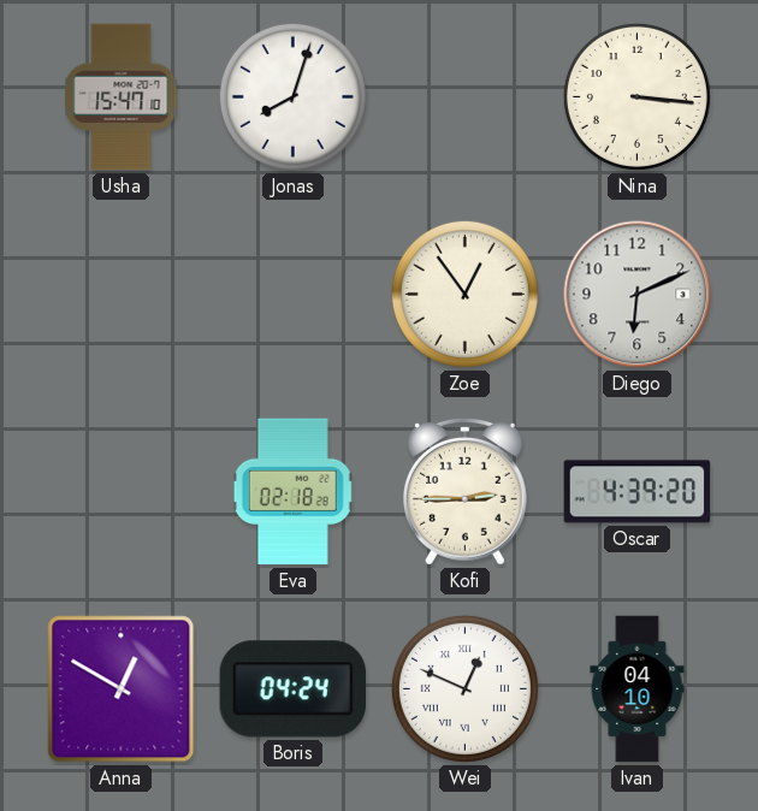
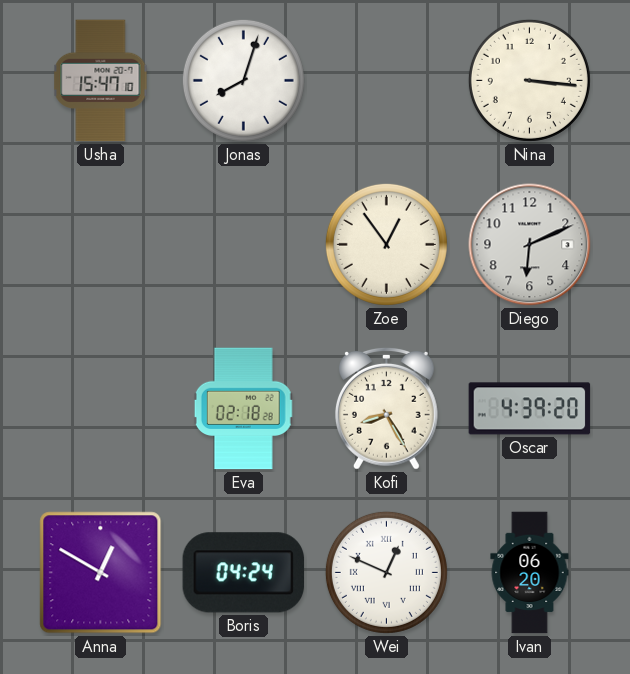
Kofi: 2:45 -> 8:25
Ivan: 04:10 -> 06:20
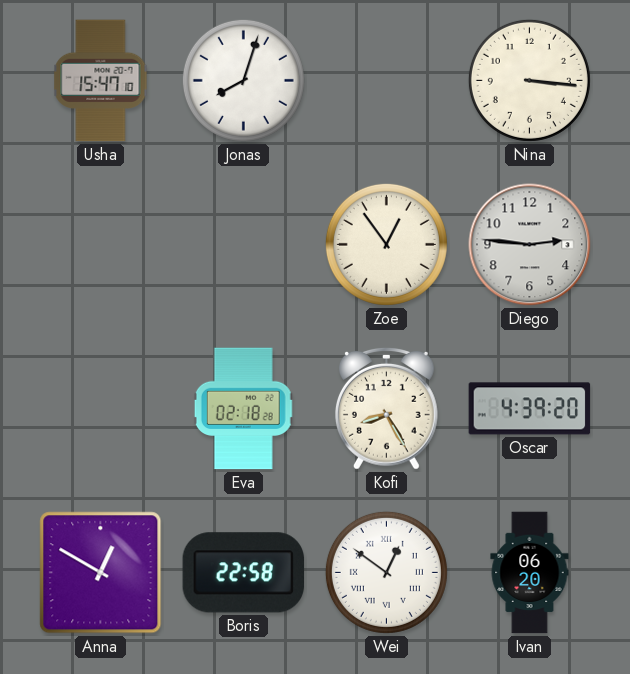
Diego: 6:11 -> 2:46
Boris: 04:24 -> 22:58
Wei: 12:49 -> 12:51
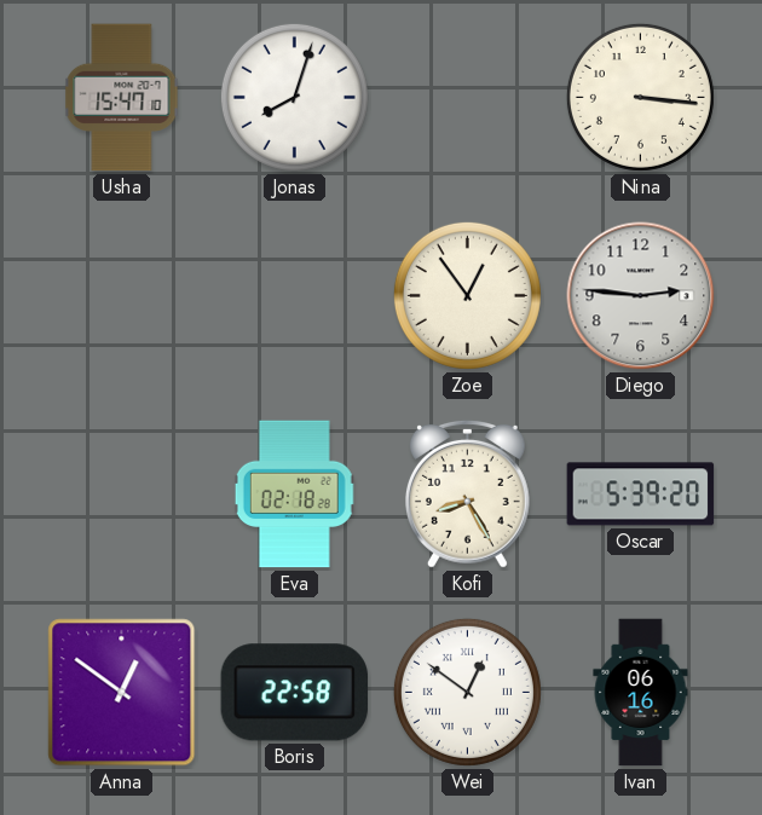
Oscar: 4:39 -> 5:39
Anna: 12:50 -> 12:51
Ivan: 06:20 -> 06:16
